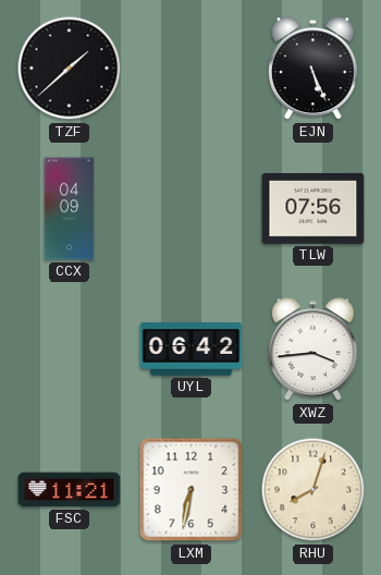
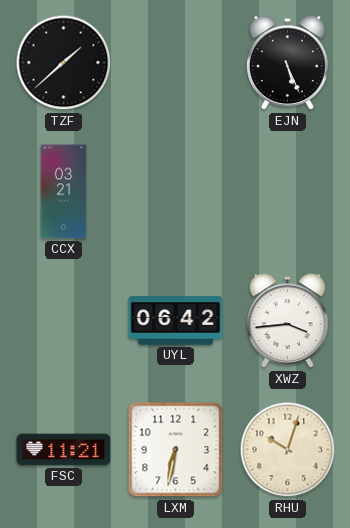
CCX: 04:09 -> 03:21
TLW: 07:56 -> none
RHU: 8:03 -> 10:03
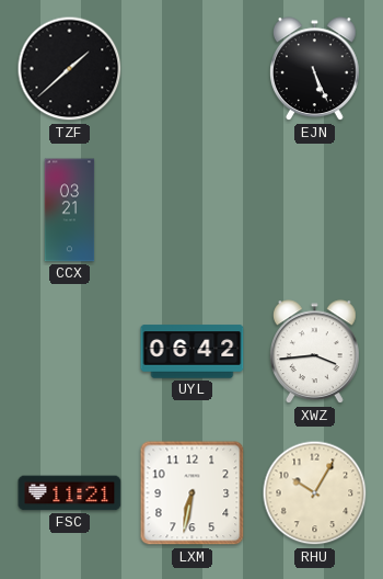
RHU: 10:03 -> 10:05
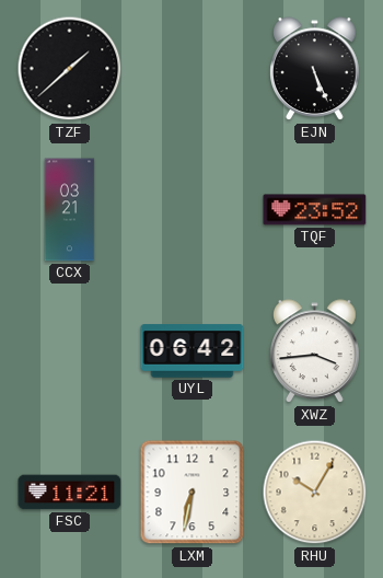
TQF: none -> 23:52
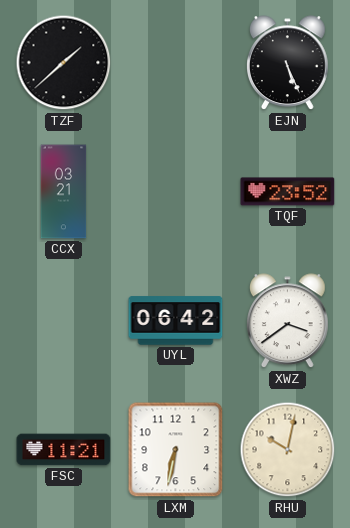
XWZ: 3:44 -> 3:39
RHU: 10:05 -> 10:02
